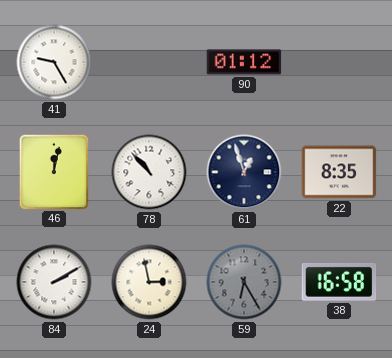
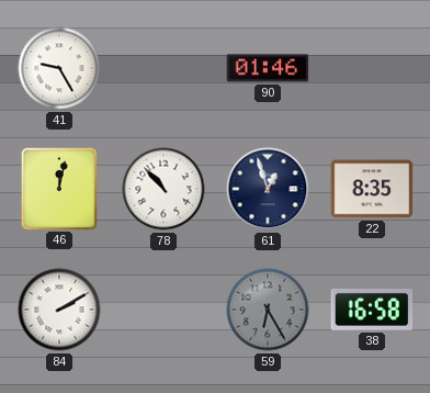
90: 01:12 -> 01:46
24: 2:58 -> none
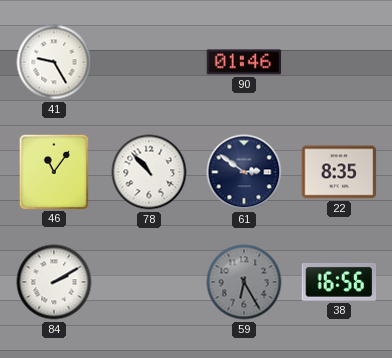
46: 12:02 -> 11:06
61: 12:57 -> 2:51
38: 16:58 -> 16:56
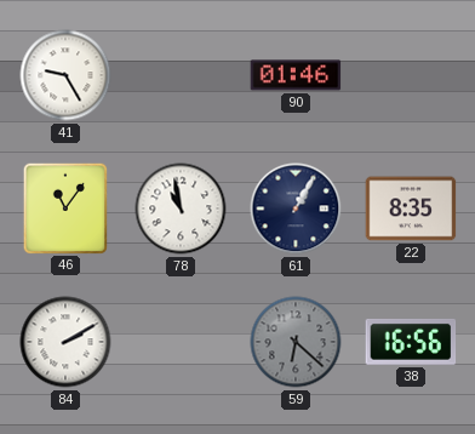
78: 10:53 -> 10:58
61: 2:51 -> 1:05
59: 6:25 -> 6:22
